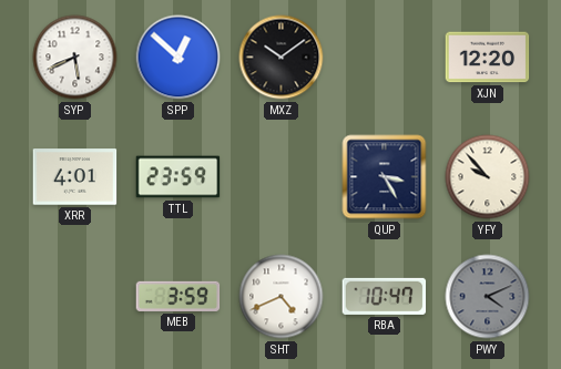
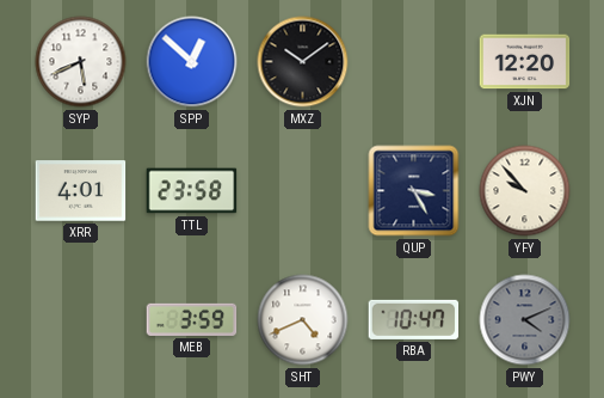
TTL: 23:59 -> 23:58
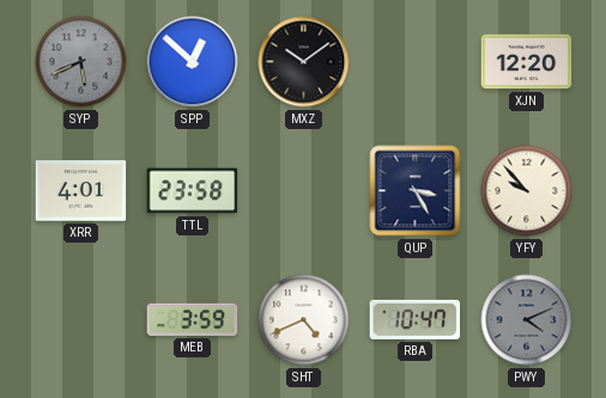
SYP dial: white -> grey
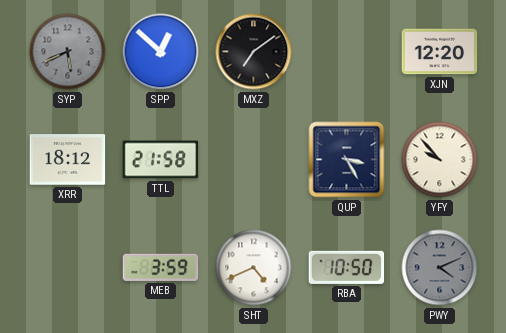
MXZ: 10:09 -> 7:09
XRR: 4:01 -> 18:12
TTL: 23:58 -> 21:58
RBA: 10:47 -> 10:50
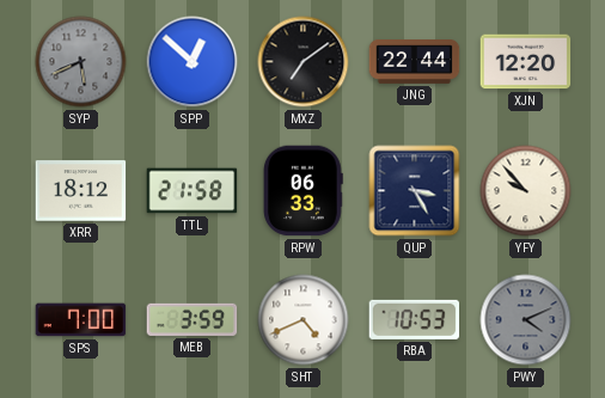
JNG: none -> 22:44
RPW: none -> 06:33
SPS: none -> 7:00
RBA: 10:50 -> 10:53
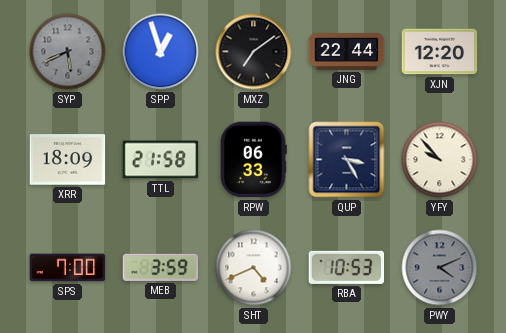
SPP: 12:52 -> 12:57
XRR: 18:12 -> 18:09
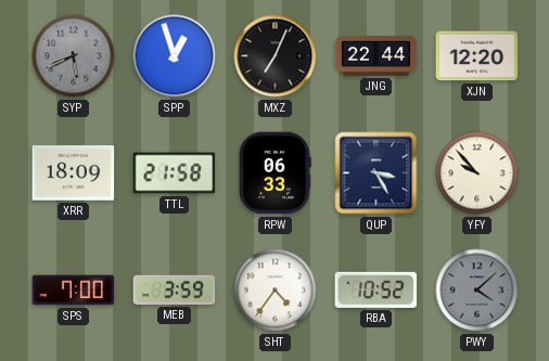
MXZ: 7:09 -> 7:04
SHT: 4:41 -> 4:36
RBA: 10:53 -> 10:52
PWY: 4:11 -> 4:08
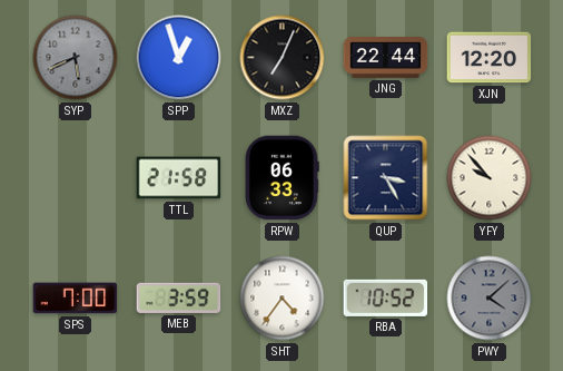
XRR: 18:09 -> none
